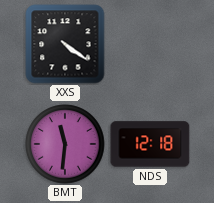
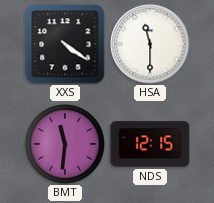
HSA: none -> 11:30
NDS: 12:18 -> 12:15
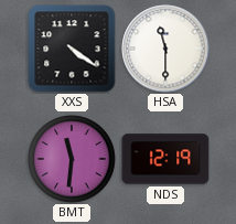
NDS: 12:15 -> 12:19
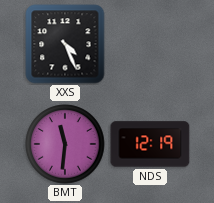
XXS: 4:21 -> 4:26
HSA: 11:30 -> none
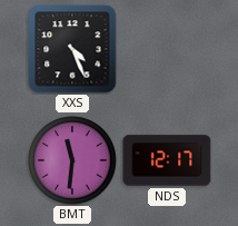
NDS: 12:19 -> 12:17
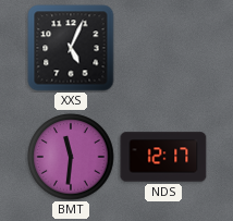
XXS: 4:26 -> 5:04
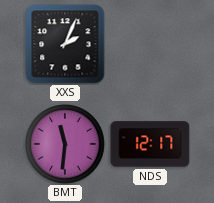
XXS: 5:04 -> 2:04
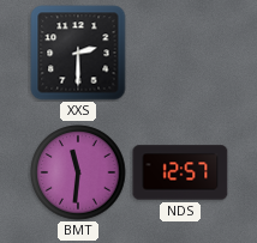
XXS: 2:04 -> 2:30
NDS: 12:17 -> 12:57
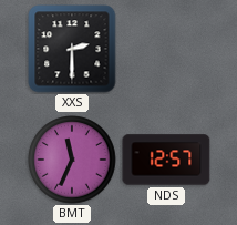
BMT: 11:31 -> 11:34
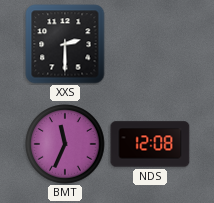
NDS: 12:57 -> 12:08
